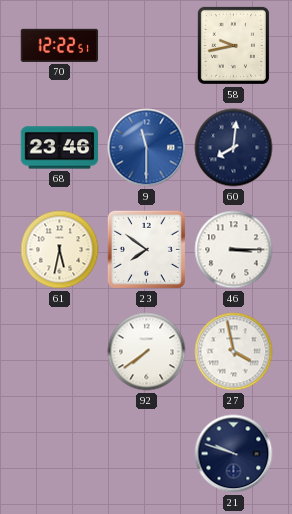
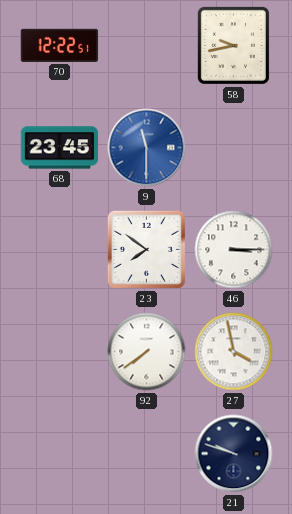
68: 23:46 -> 23:45
60: 8:01 -> none
61: 5:32 -> none
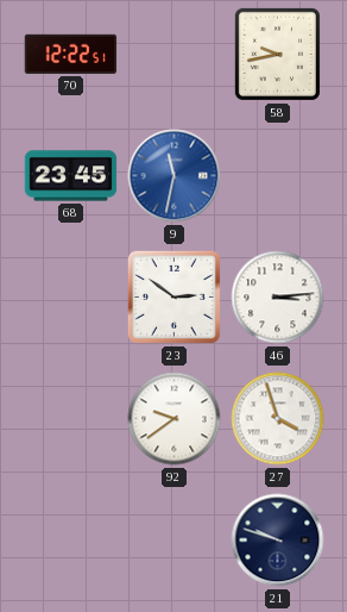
9: 11:30 -> 11:32
23: 7:51 -> 2:51
46: 3:15 -> 3:14
92: 7:39 -> 9:39
27: 3:58 -> 3:57
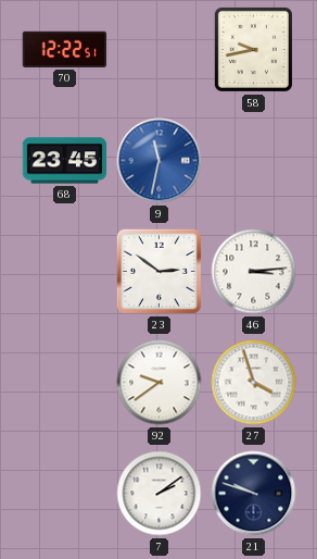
7: none -> 2:09
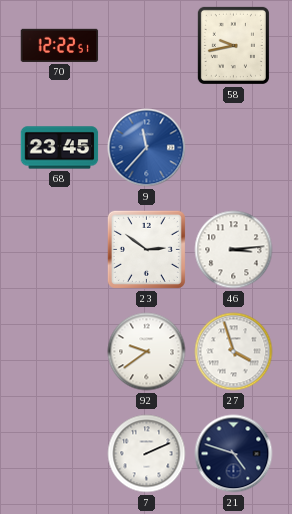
9: 11:32 -> 11:37
7: 2:09 -> 2:11
21: 9:48 -> 4:48
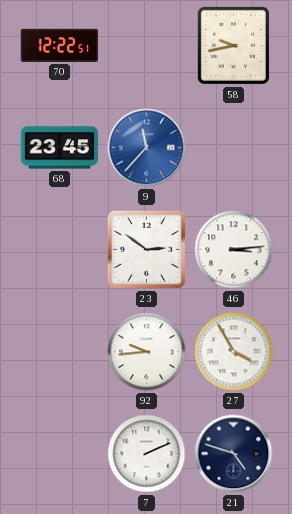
92: 9:39 -> 9:44
27: 3:57 -> 3:55
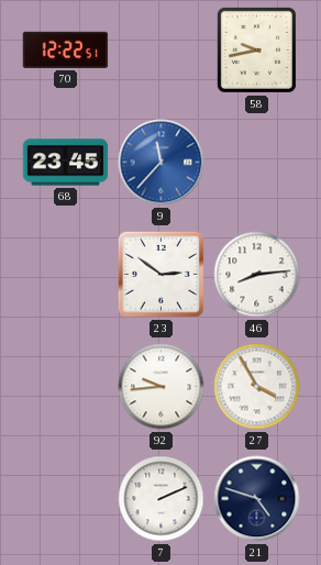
46: 3:14 -> 8:14
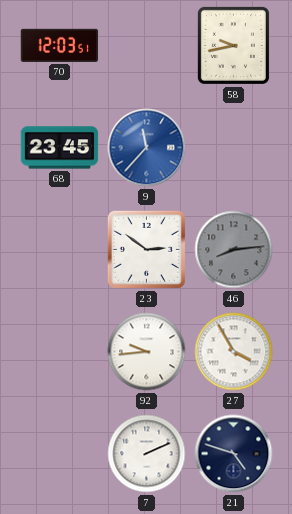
70: 12:22 -> 12:03
46 dial: white -> grey
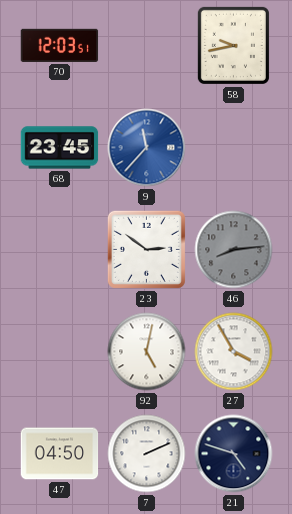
92: 9:44 -> 5:02
47: none -> 04:50
